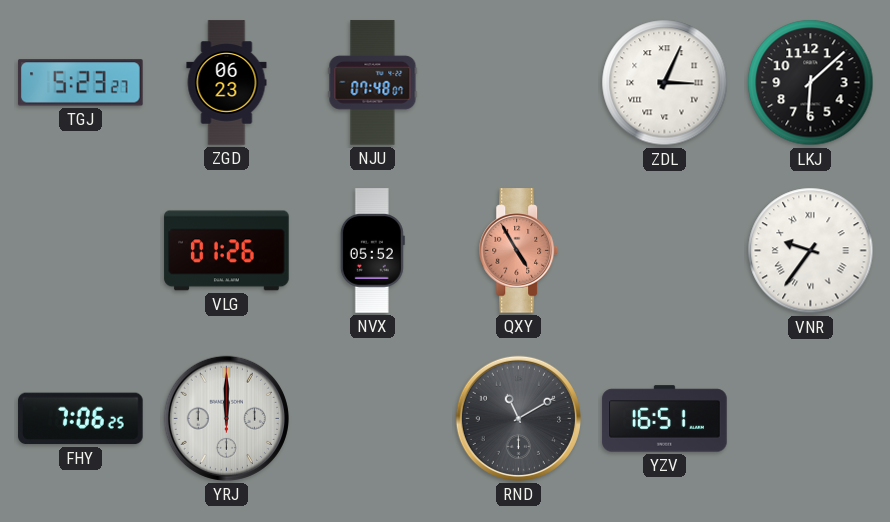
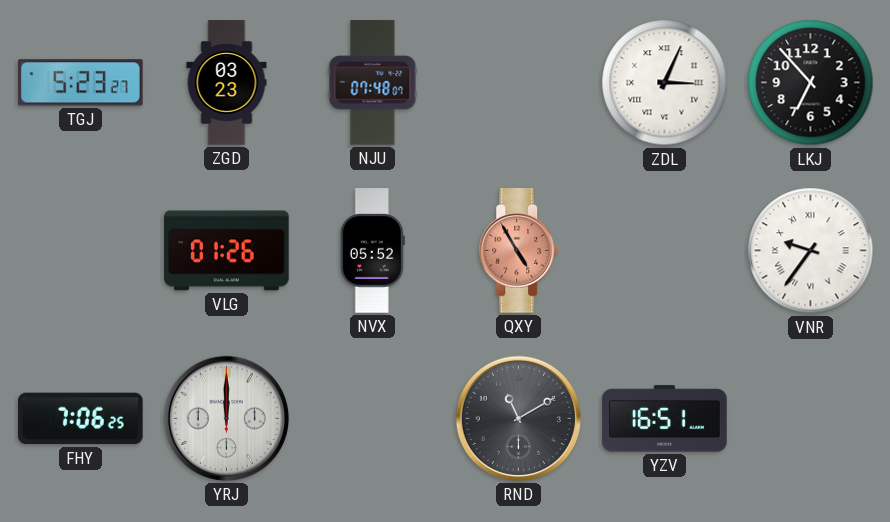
ZGD: 06:23 -> 03:23
LKJ: 6:08 -> 6:53
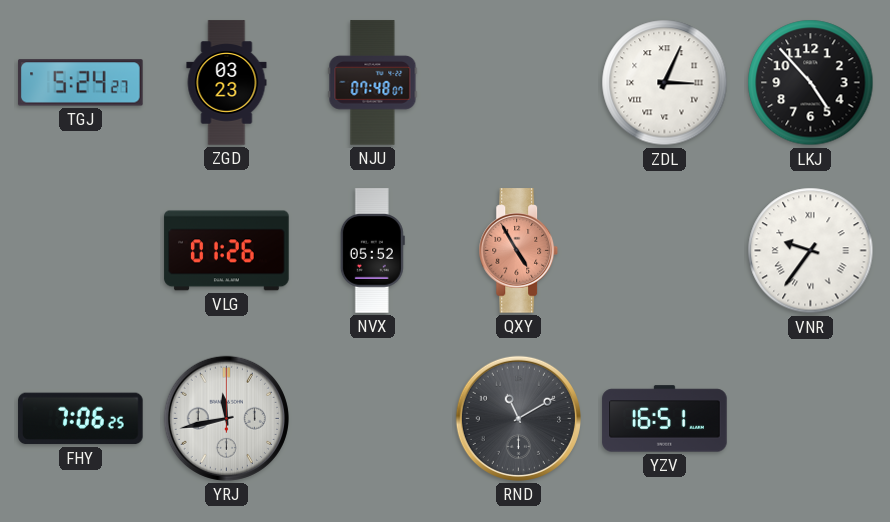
TGJ: 5:23 -> 5:24
LKJ: 6:53 -> 4:53
YRJ: 12:00 -> 11:43
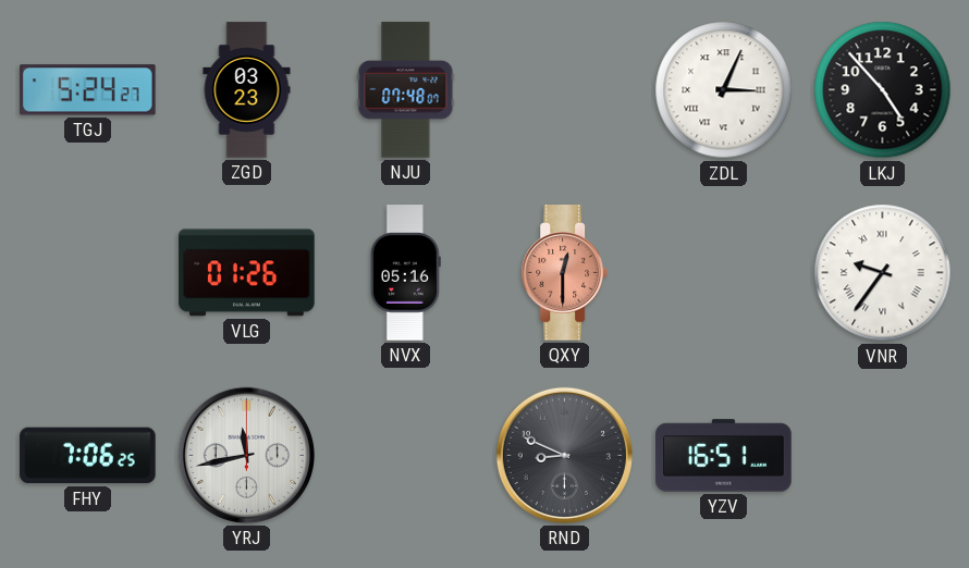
NVX: 05:52 -> 05:16
QXY: 4:55 -> 12:30
RND: 11:10 -> 8:49
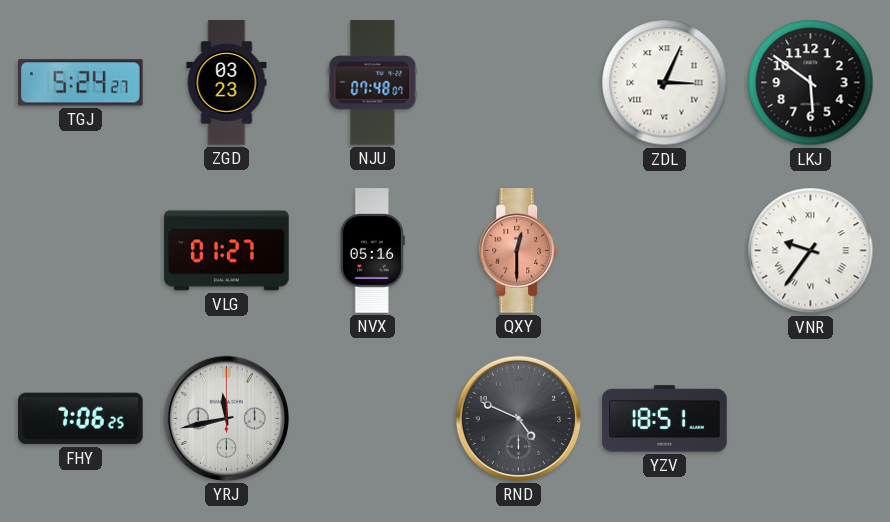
LKJ: 4:53 -> 5:51
VLG: 01:26 -> 01:27
RND: 8:49 -> 4:49
YZV: 16:51 -> 18:51
